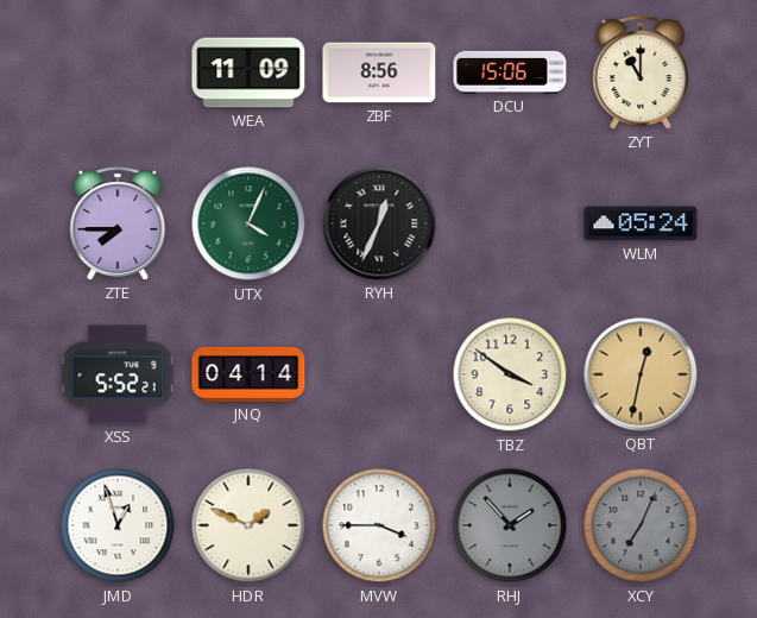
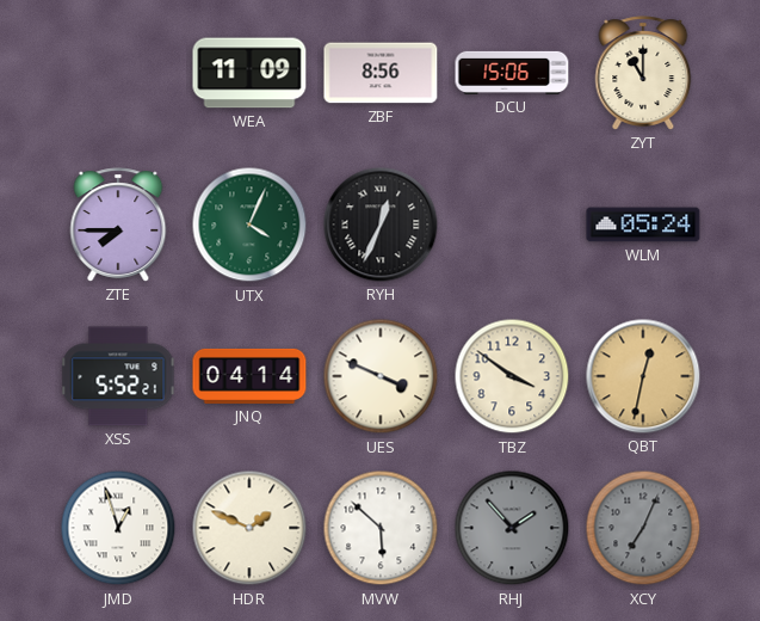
UES: none -> 3:49
MVW: 3:45 -> 5:52
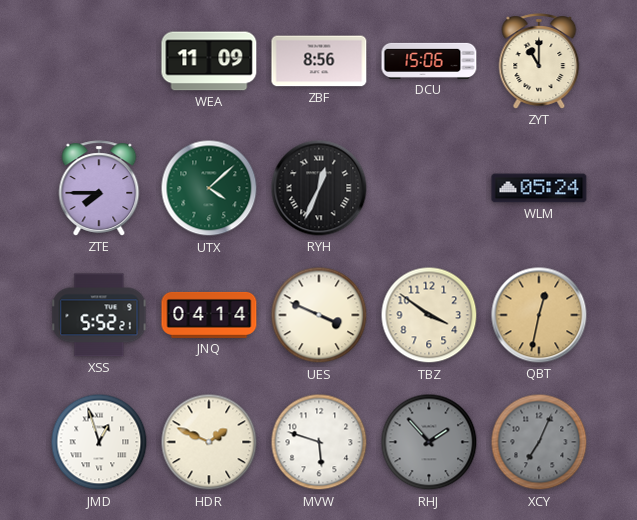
UTX: 4:04 -> 4:08
MVW: 5:52 -> 5:48
